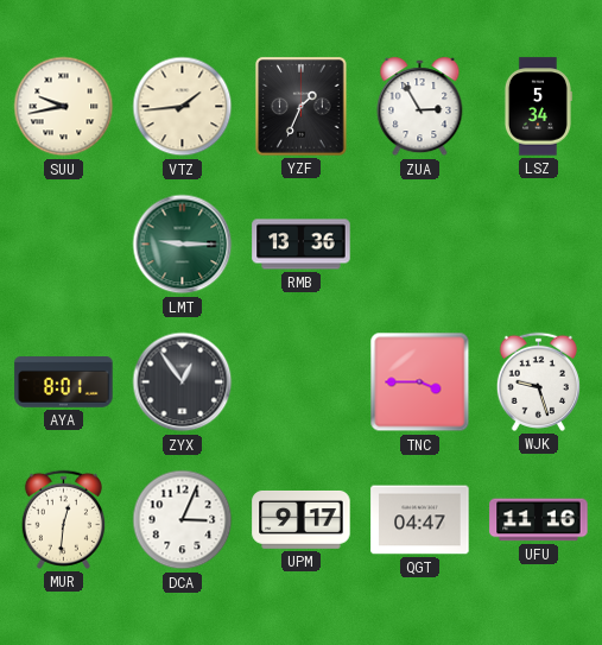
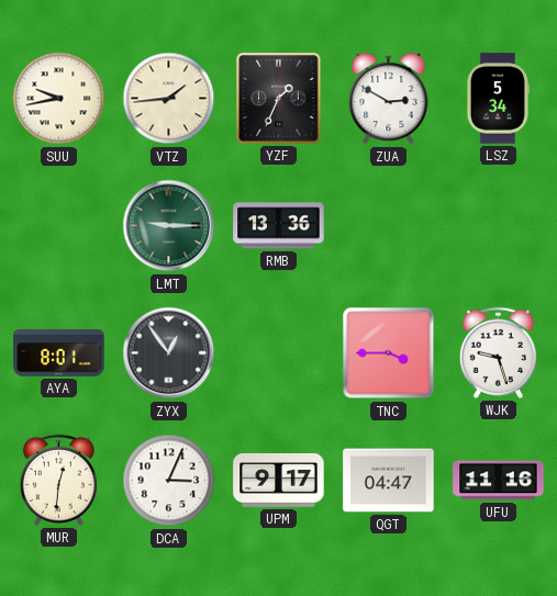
ZUA: 2:55 -> 2:50
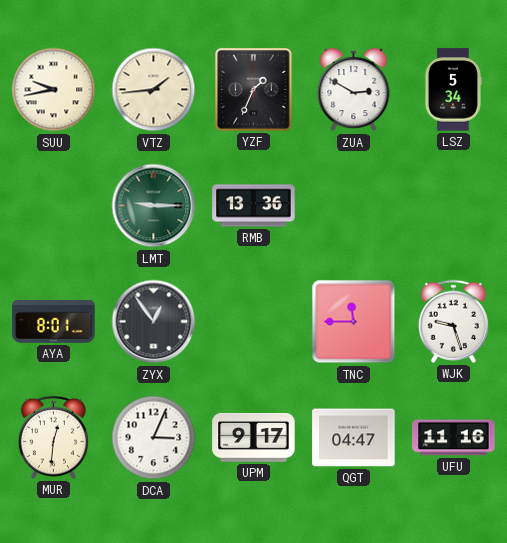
TNC: 3:45 -> 11:45
